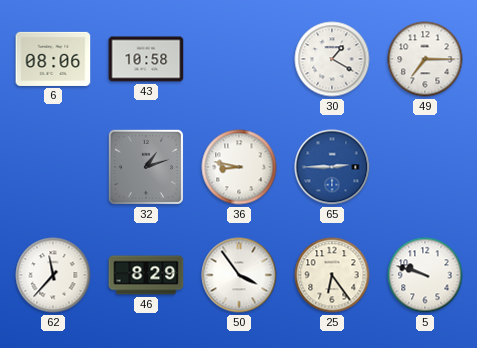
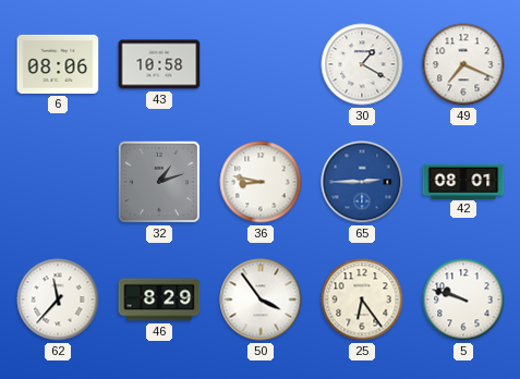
49: 7:15 -> 7:19
42: none -> 08:01
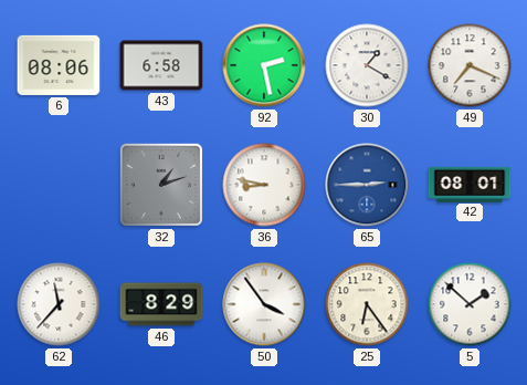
43: 10:58 -> 6:58
92: none -> 2:28
5: 9:48 -> 1:52
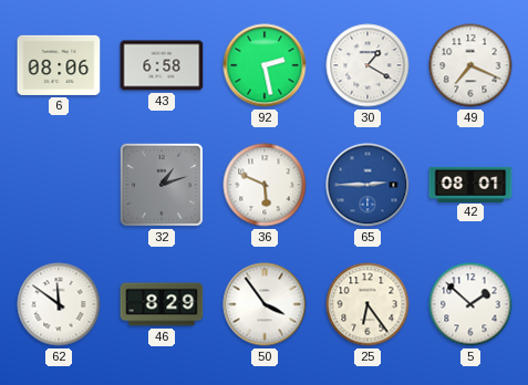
36: 8:47 -> 5:49
62: 11:37 -> 11:51
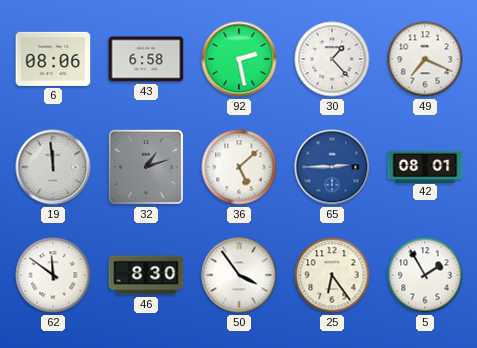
30: 1:20 -> 1:23
19: none -> 11:59
36: 5:49 -> 5:08
46: 8:29 -> 8:30
5: 1:52 -> 1:55
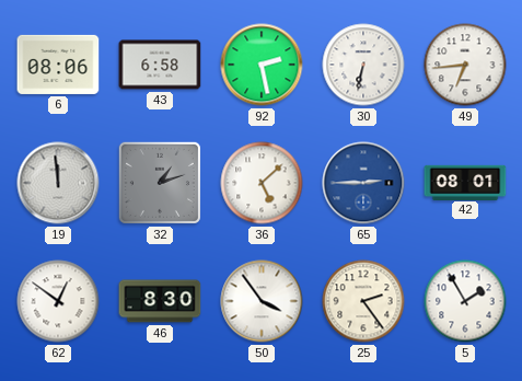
30: 1:23 -> 6:32
49: 7:19 -> 6:44
62: 11:51 -> 12:51
25: 6:24 -> 2:24
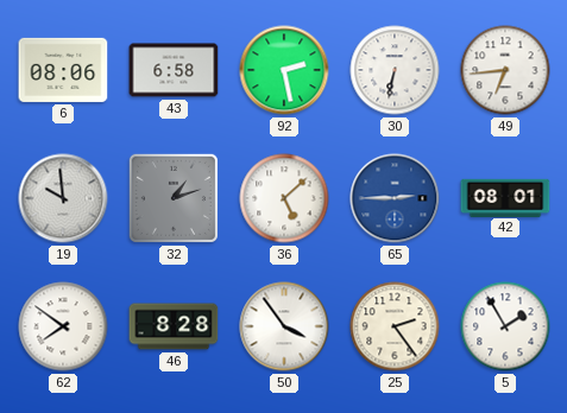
19: 11:59 -> 9:59
62: 12:51 -> 7:51
46: 8:30 -> 8:28
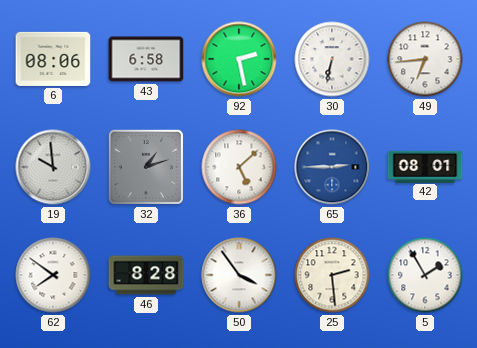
25: 2:24 -> 2:29
